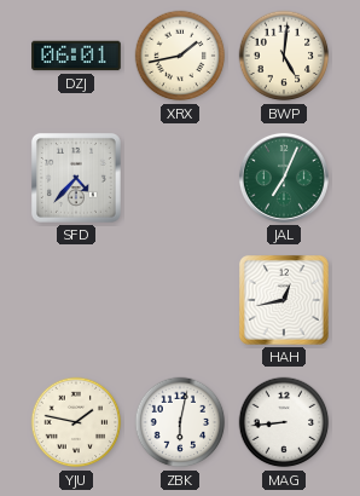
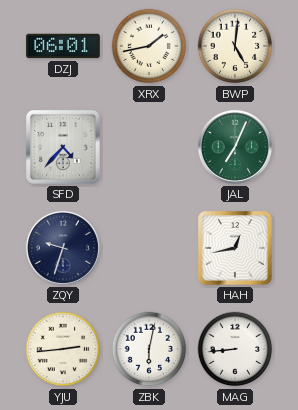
ZQY: none -> 9:33
YJU: 1:47 -> 2:44
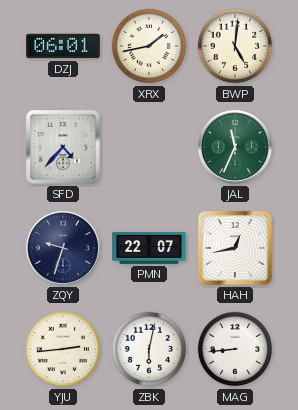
JAL: 7:04 -> 11:34
PMN: none -> 22:07
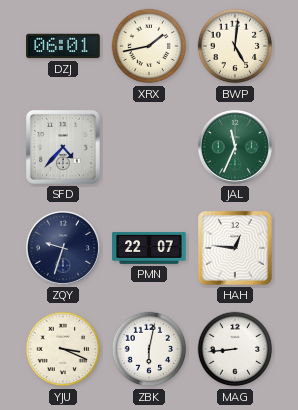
HAH: 12:43 -> 12:46
YJU: 2:44 -> 3:19
